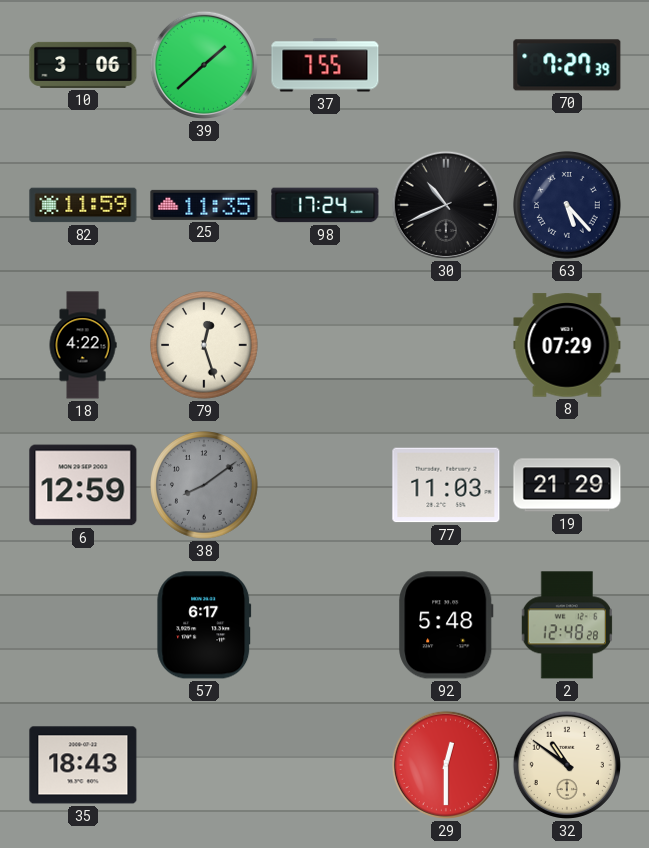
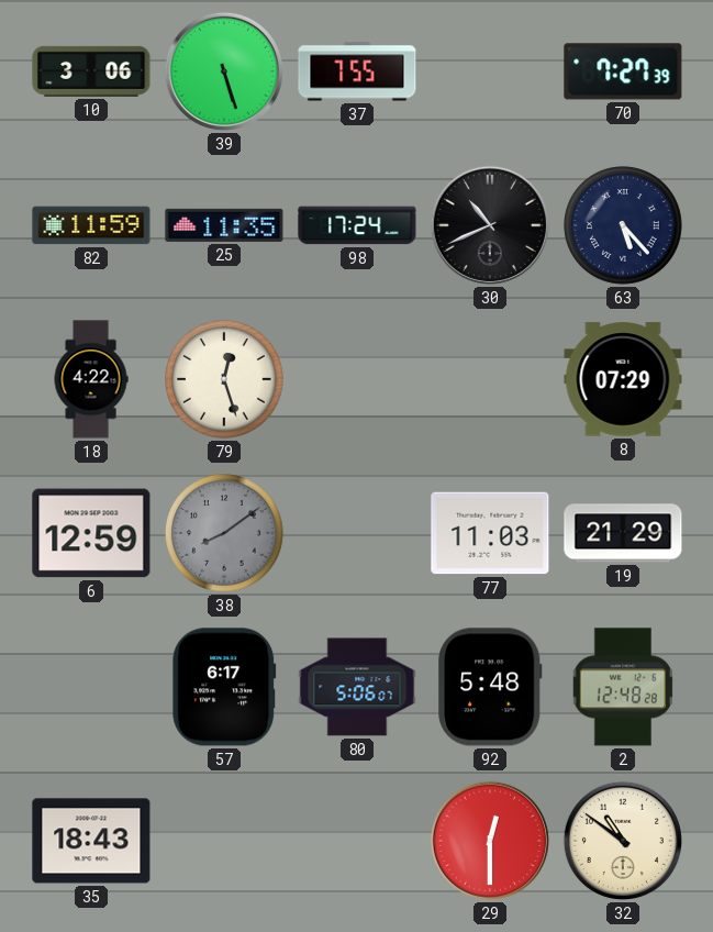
39: 1:38 -> 5:27
80: none -> 5:06
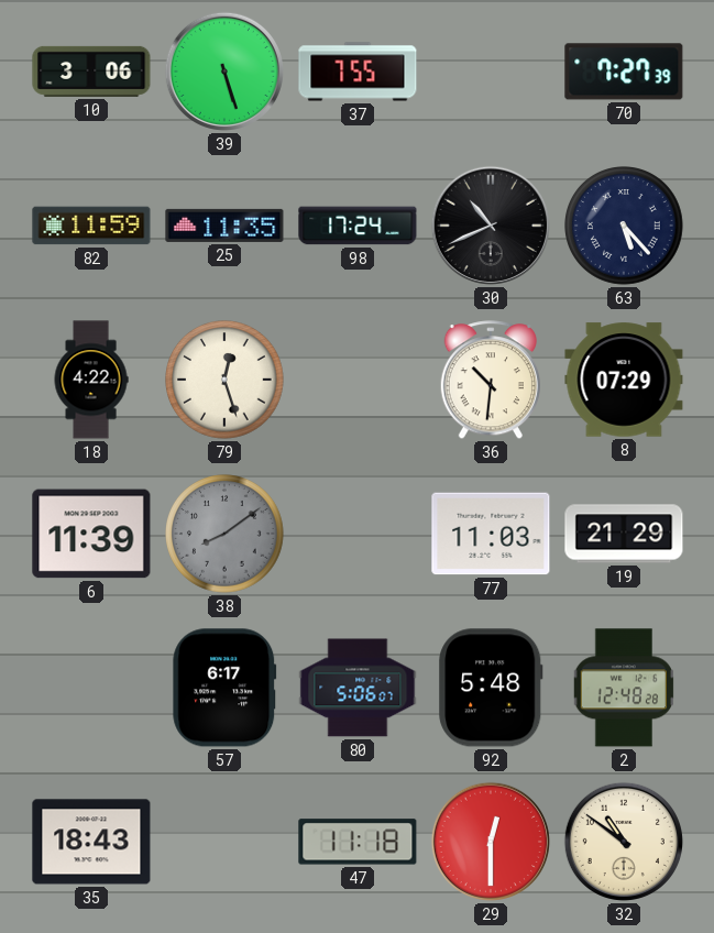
36: none -> 10:31
6: 12:59 -> 11:39
47: none -> 11:18
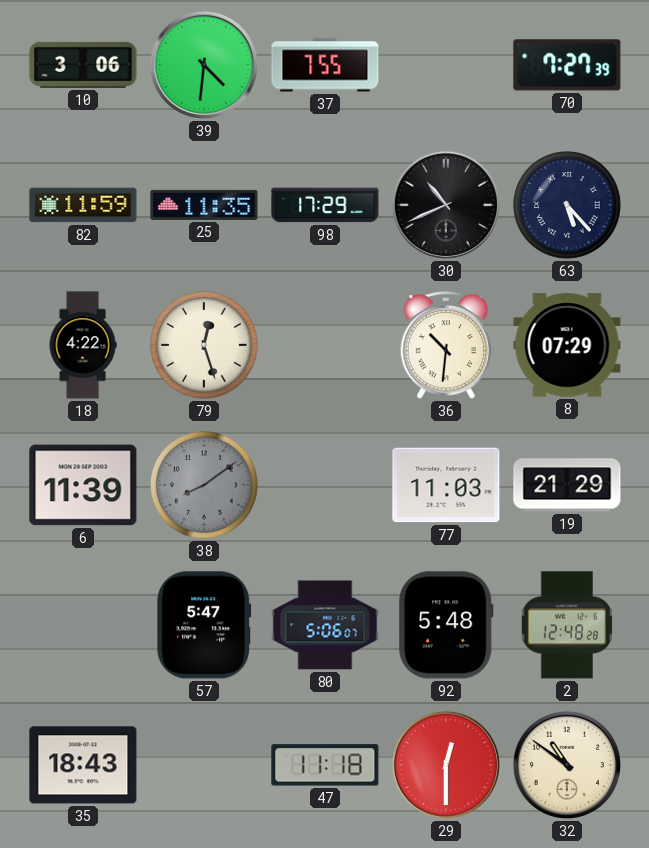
39: 5:27 -> 4:31
98: 17:24 -> 17:29
57: 6:17 -> 5:47
